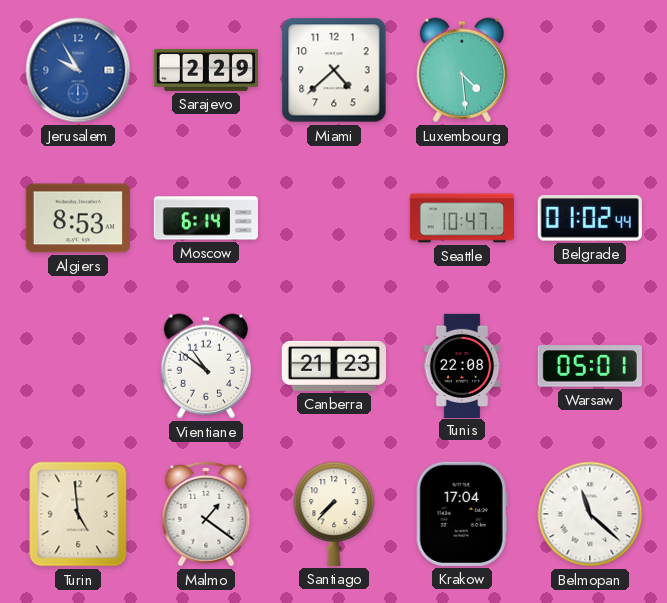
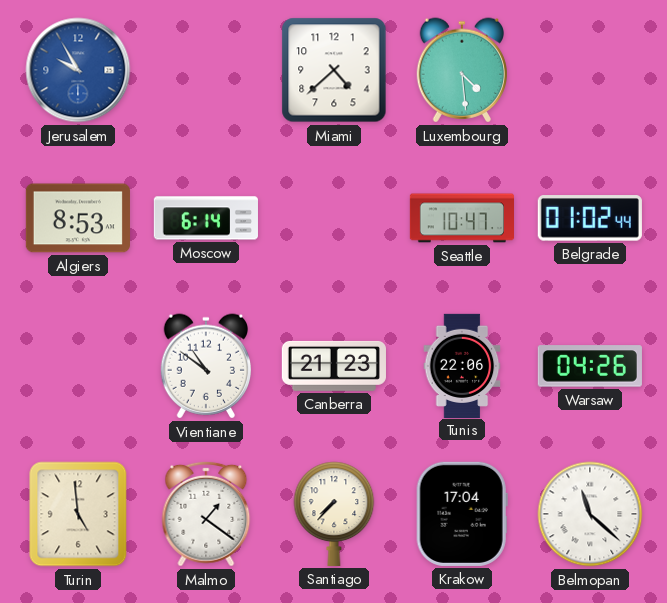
Sarajevo: 2:29 -> none
Tunis: 22:08 -> 22:06
Warsaw: 05:01 -> 04:26
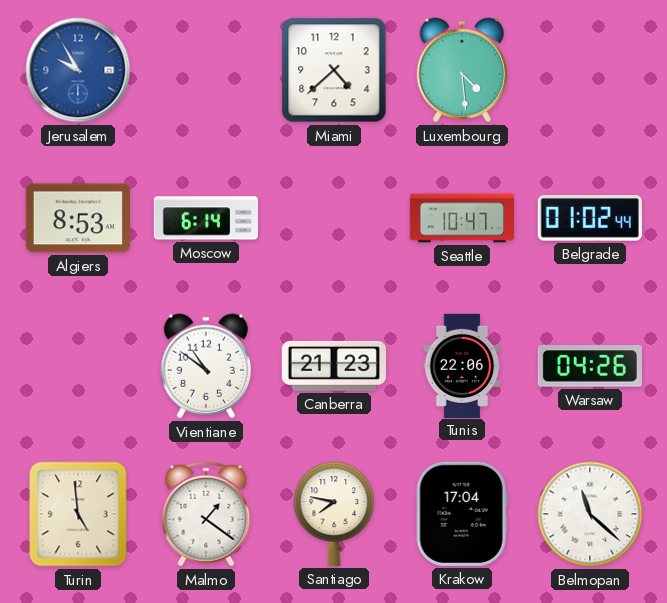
Santiago: 7:37 -> 7:47
